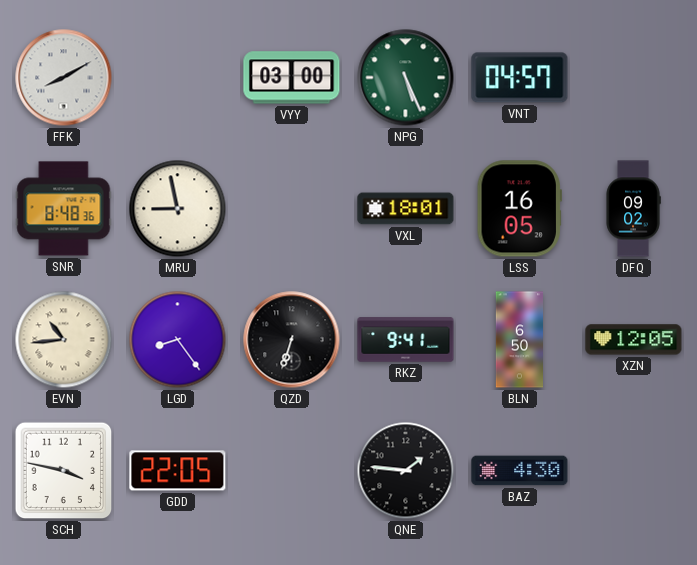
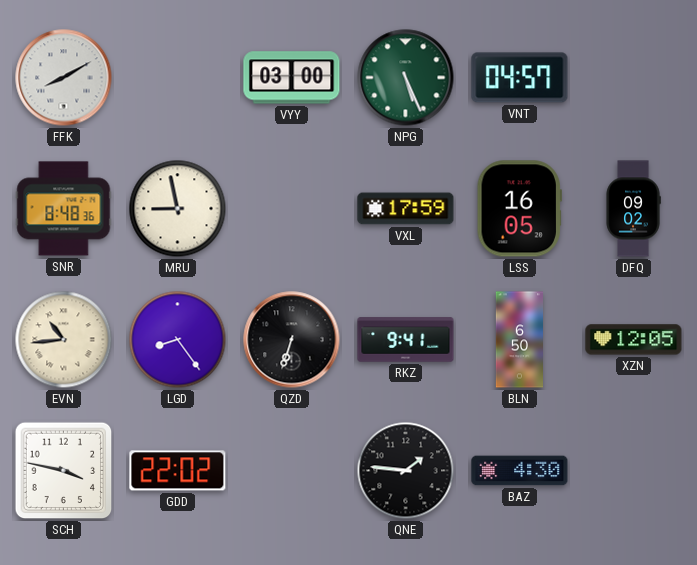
VXL: 18:01 -> 17:59
GDD: 22:05 -> 22:02
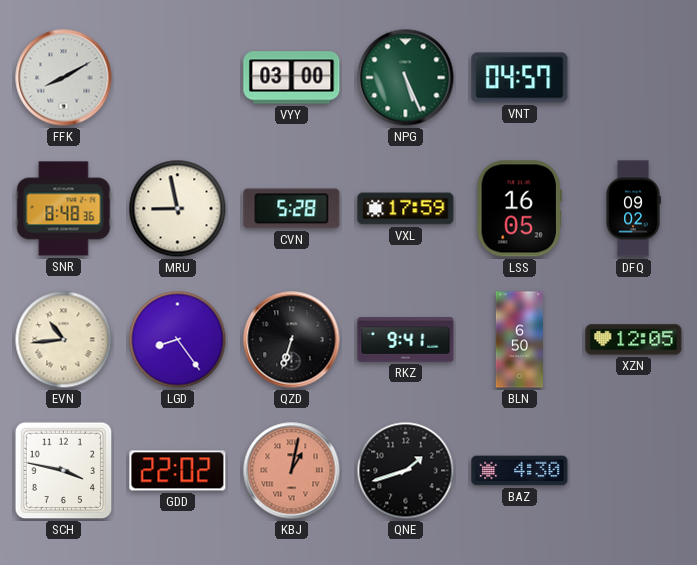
CVN: none -> 5:28
KBJ: none -> 1:02
QNE: 1:46 -> 1:42
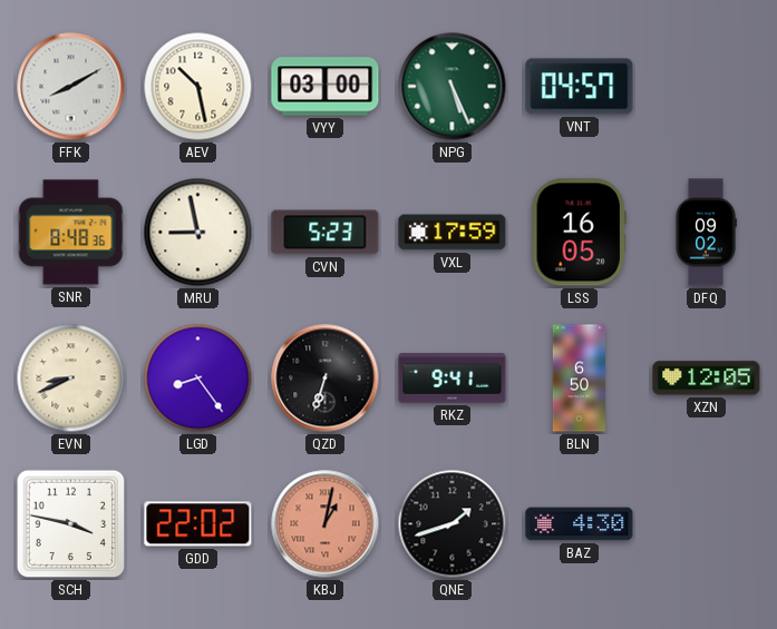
AEV: none -> 10:28
CVN: 5:28 -> 5:23
EVN: 10:44 -> 8:41
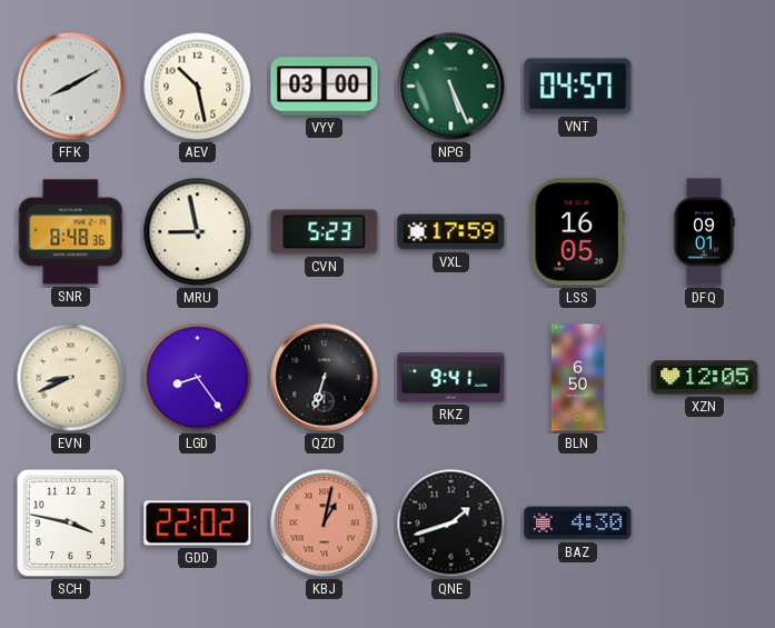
DFQ: 09:02 -> 09:01
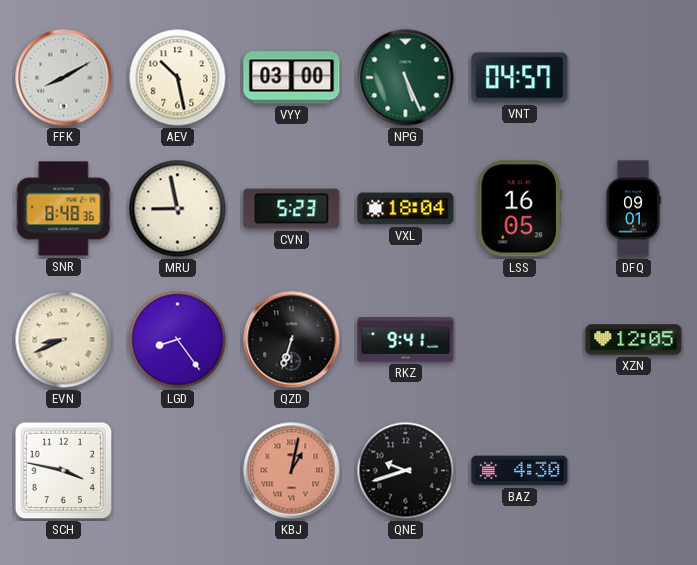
VXL: 17:59 -> 18:04
BLN: 6:50 -> none
GDD: 22:02 -> none
QNE: 1:42 -> 9:42
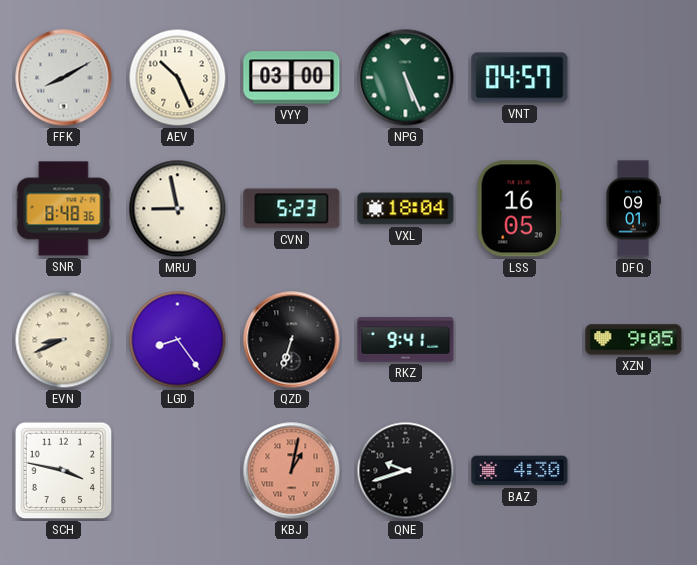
AEV: 10:28 -> 10:26
XZN: 12:05 -> 9:05
